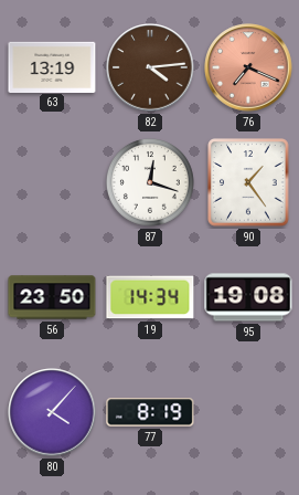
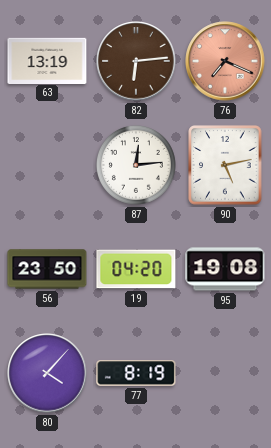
82: 4:14 -> 6:14
87: 12:18 -> 12:14
90: 1:24 -> 5:13
19: 14:34 -> 04:20
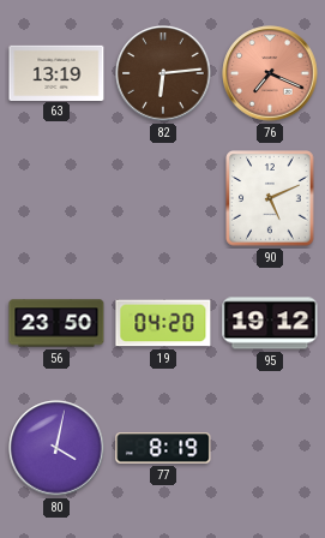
87: 12:14 -> none
90: 5:13 -> 5:11
95: 19:08 -> 19:12
80: 4:07 -> 4:02
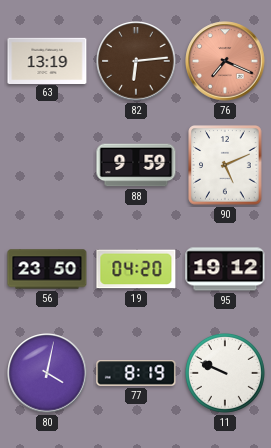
88: none -> 9:59
11: none -> 9:49
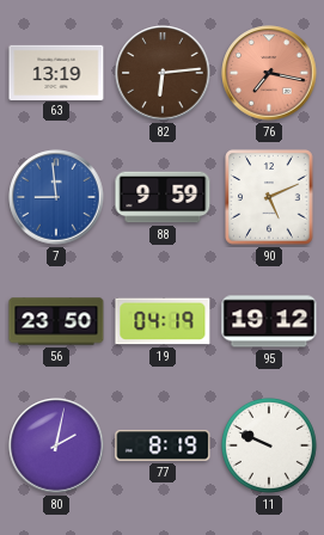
76: 7:19 -> 7:17
7: none -> 8:59
19: 04:20 -> 04:19
80: 4:02 -> 2:02
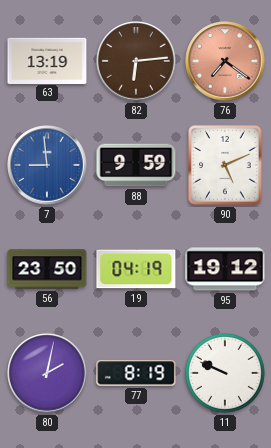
76: 7:17 -> 7:21
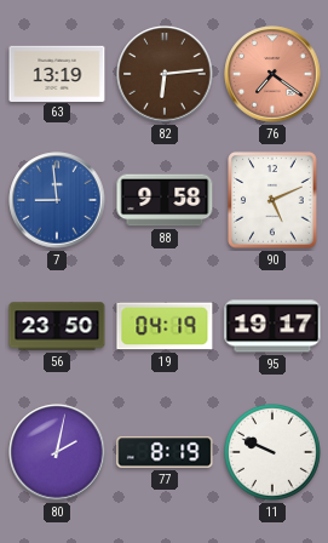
88: 9:59 -> 9:58
95: 19:12 -> 19:17
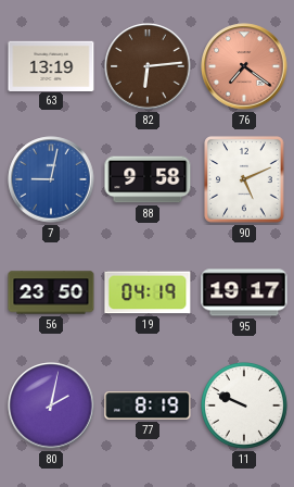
7: 8:59 -> 9:02
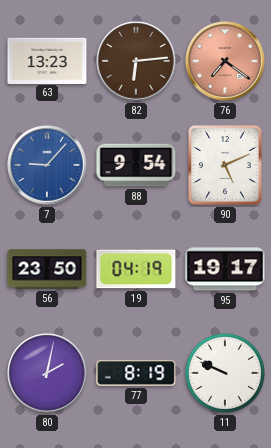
63: 13:19 -> 13:23
7: 9:02 -> 9:07
88: 9:58 -> 9:54
